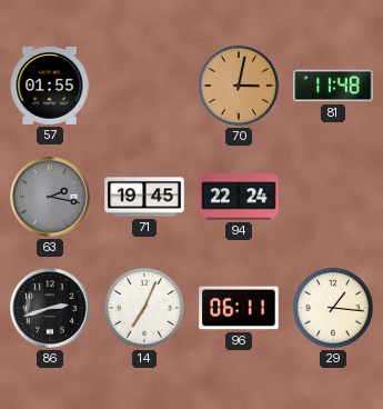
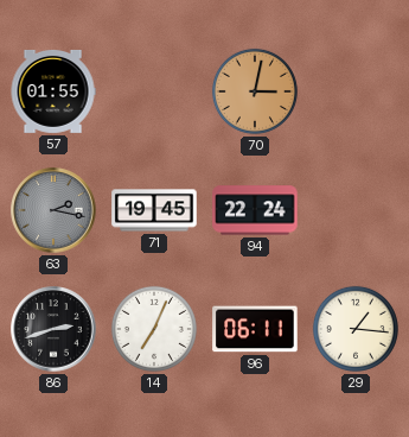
81: 11:48 -> none
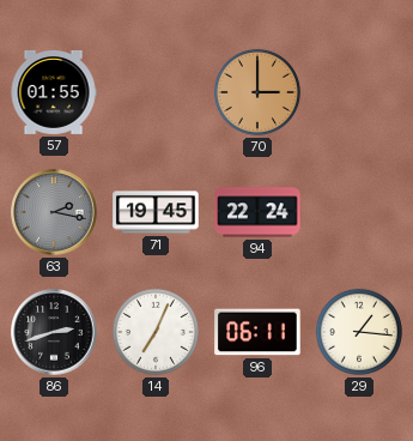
70: 3:02 -> 3:00
